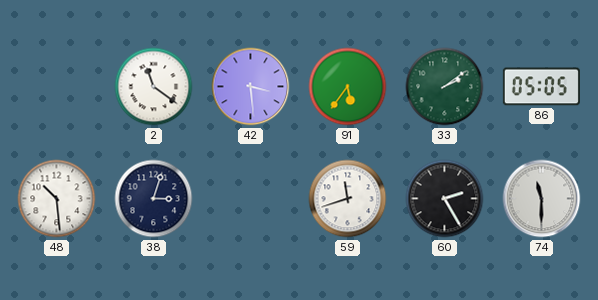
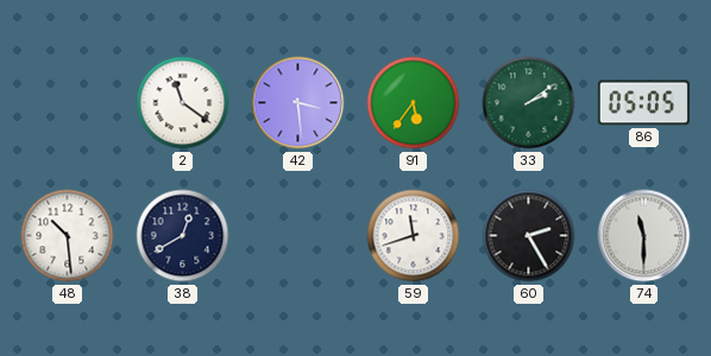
38: 3:03 -> 12:40
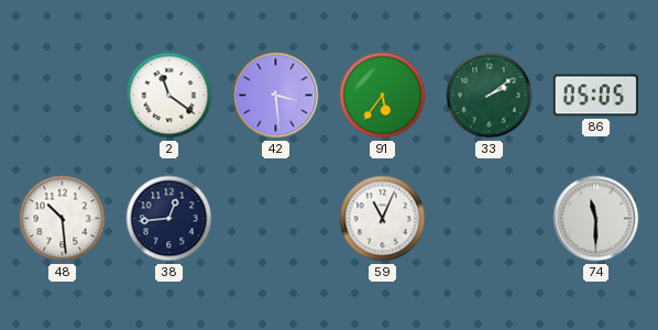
38: 12:40 -> 12:44
59: 11:42 -> 11:04
60: 2:25 -> none
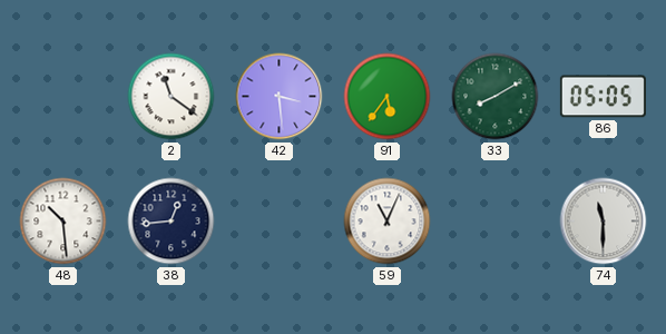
33: 2:09 -> 8:10
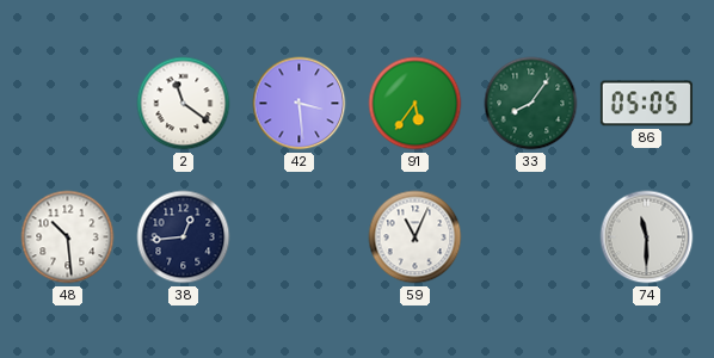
33: 8:10 -> 8:06
